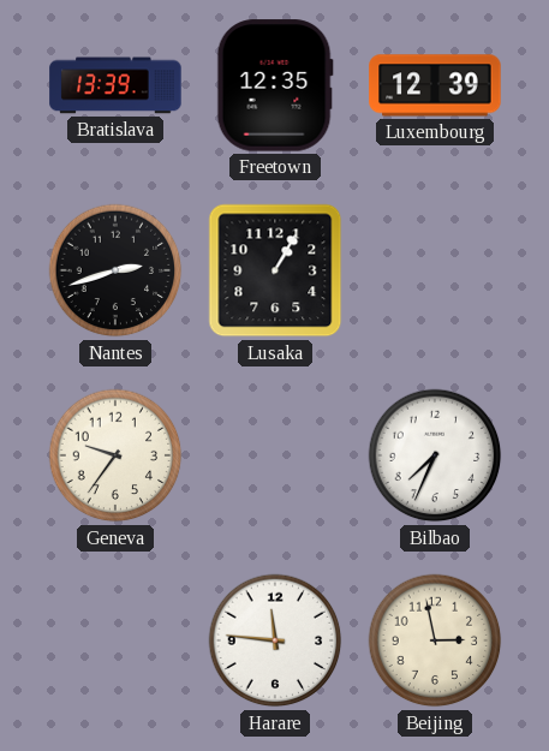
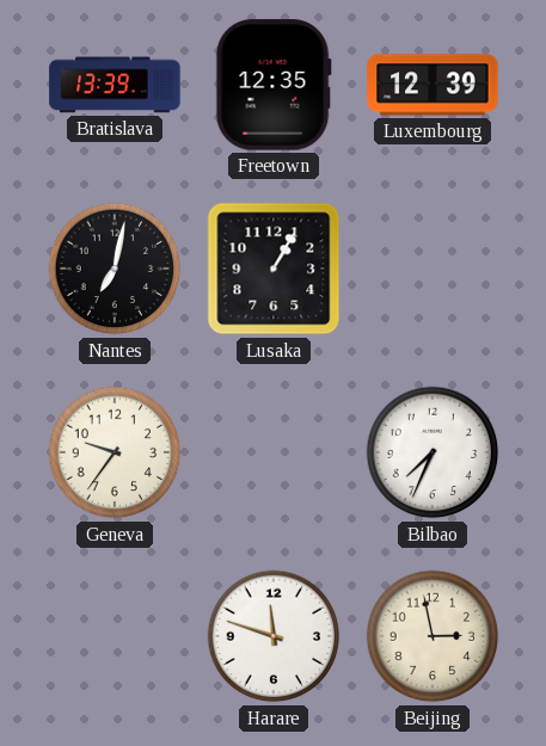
Nantes: 2:42 -> 7:02
Harare: 11:46 -> 11:48
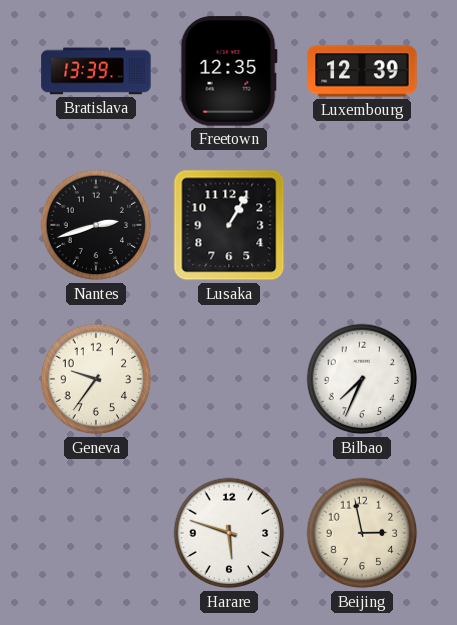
Nantes: 7:02 -> 2:42
Harare: 11:48 -> 5:48
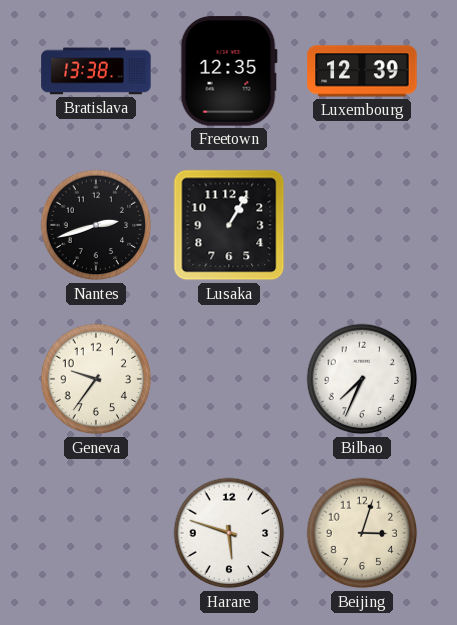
Bratislava: 13:39 -> 13:38
Beijing: 2:58 -> 3:03
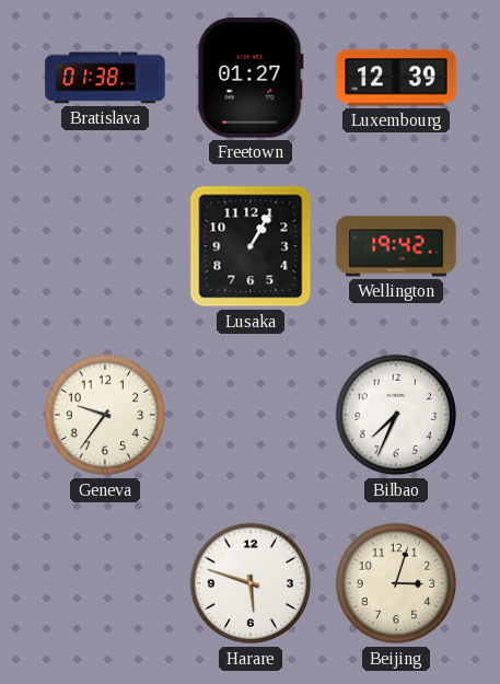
Bratislava: 13:38 -> 01:38
Freetown: 12:35 -> 01:27
Nantes: 2:42 -> none
Wellington: none -> 19:42
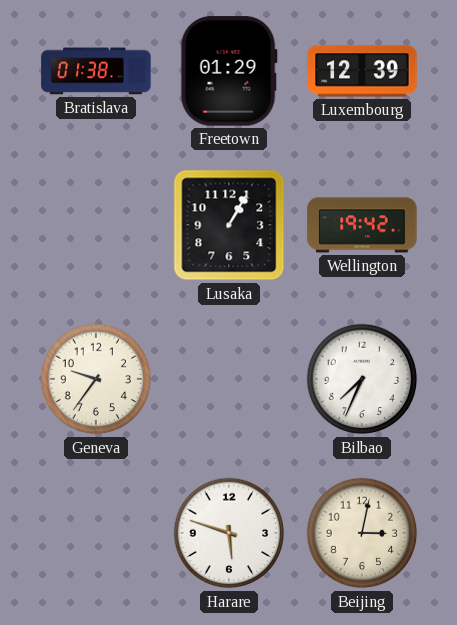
Freetown: 01:27 -> 01:29
Beijing: 3:03 -> 3:02
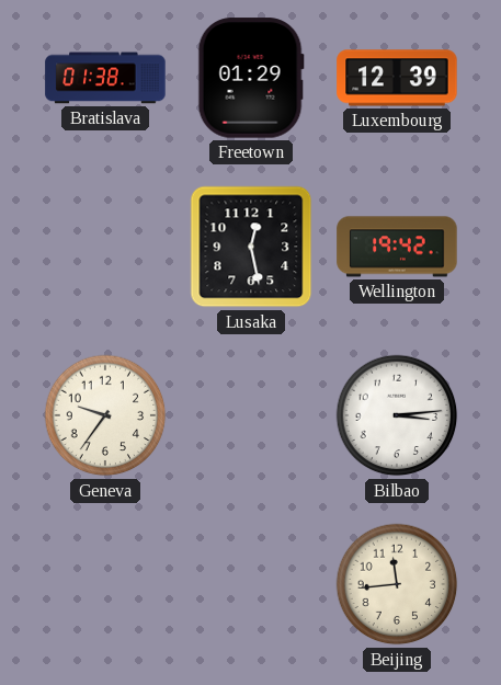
Lusaka: 1:05 -> 12:28
Bilbao: 7:34 -> 3:14
Harare: 5:48 -> none
Beijing: 3:02 -> 11:44
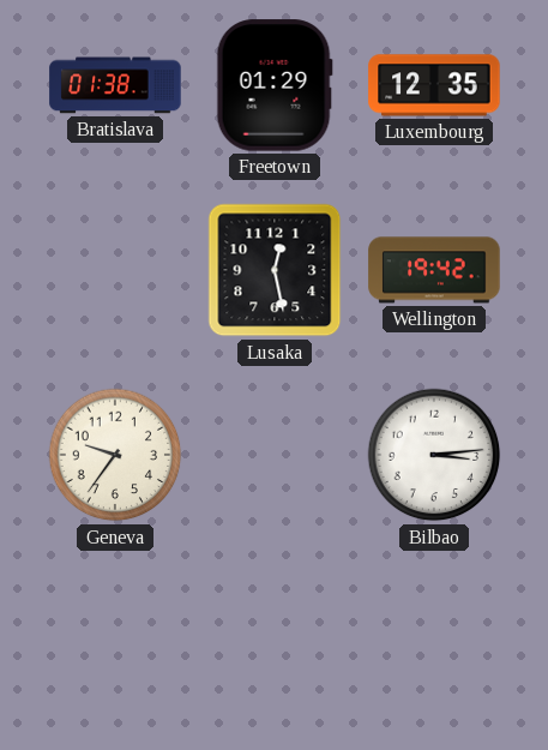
Luxembourg: 12:39 -> 12:35
Beijing: 11:44 -> none
